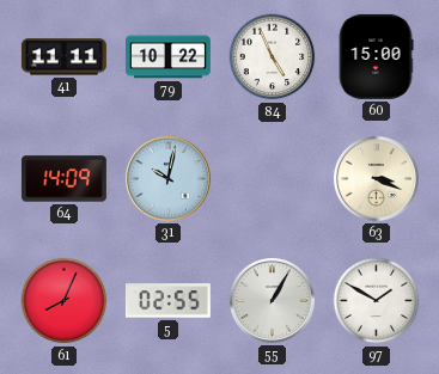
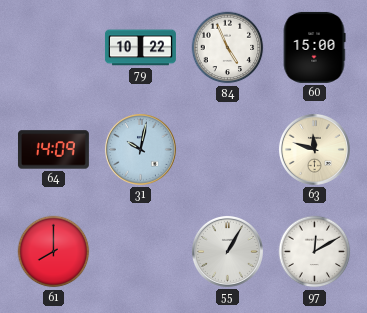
41: 11:11 -> none
63: 3:19 -> 11:48
61: 8:04 -> 8:00
5: 02:55 -> none
97: 1:50 -> 12:10
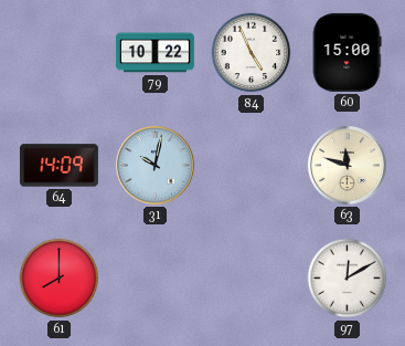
55: 1:05 -> none
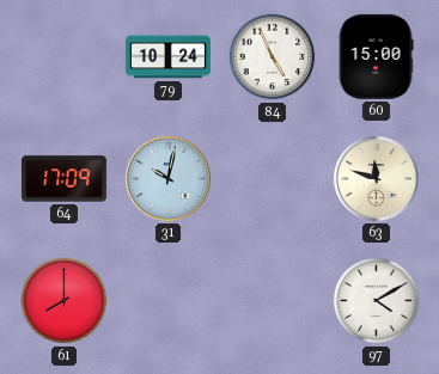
79: 10:22 -> 10:24
64: 14:09 -> 17:09
97: 12:10 -> 4:10
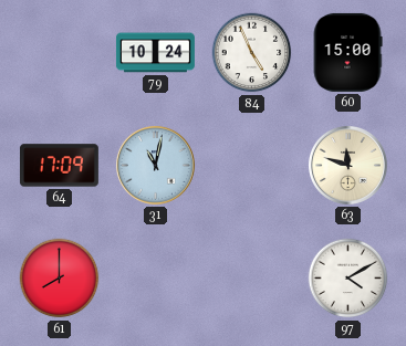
31: 10:02 -> 11:02
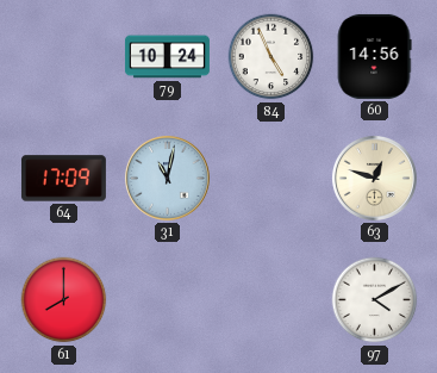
60: 15:00 -> 14:56
63: 11:48 -> 12:48
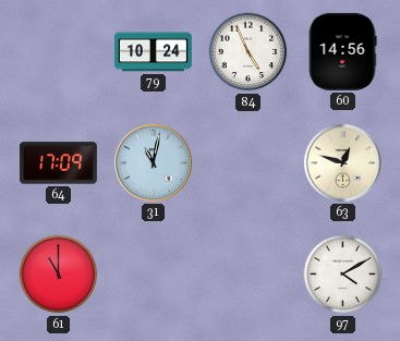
61: 8:00 -> 11:00
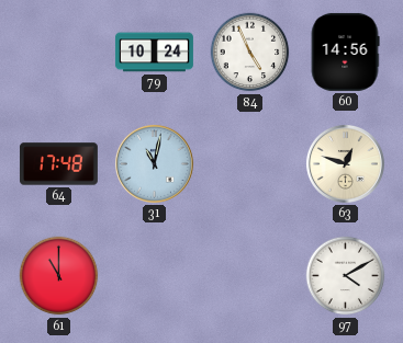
64: 17:09 -> 17:48
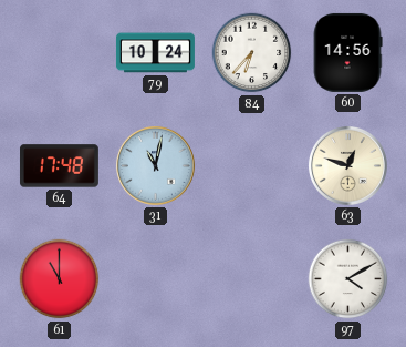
84: 4:56 -> 6:37
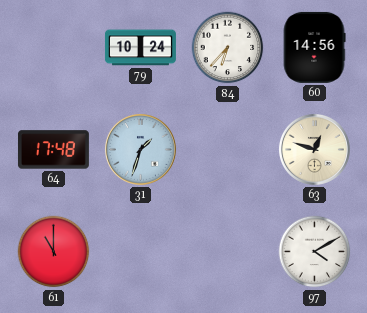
31: 11:02 -> 1:33
